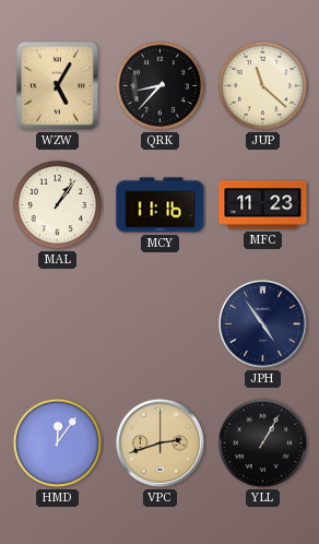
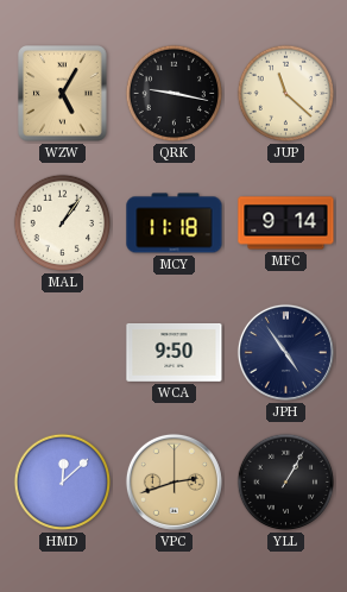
QRK: 8:37 -> 9:17
MCY: 11:16 -> 11:18
MFC: 11:23 -> 9:14
WCA: none -> 9:50
HMD: 12:06 -> 12:08
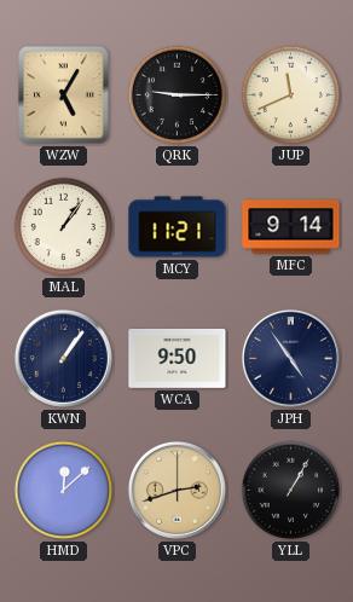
QRK: 9:17 -> 9:15
JUP: 11:22 -> 11:41
MCY: 11:18 -> 11:21
KWN: none -> 1:06
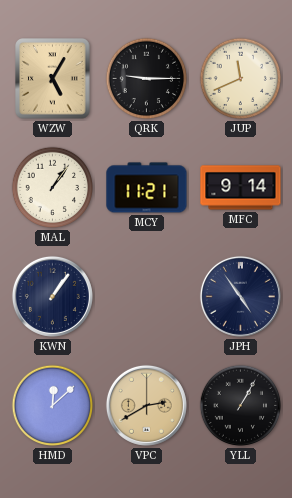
WCA: 9:50 -> none
VPC: 2:42 -> 2:40
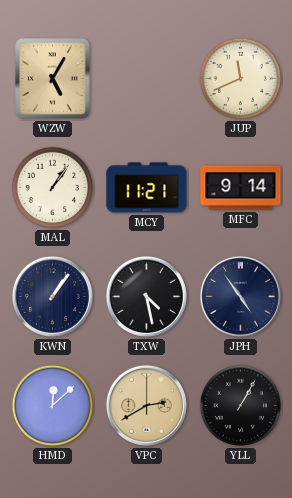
QRK: 9:15 -> none
TXW: none -> 4:28
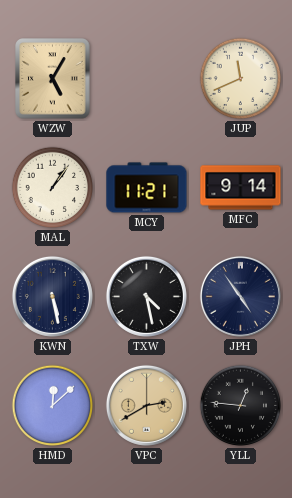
KWN: 1:06 -> 5:28
YLL: 1:05 -> 12:46
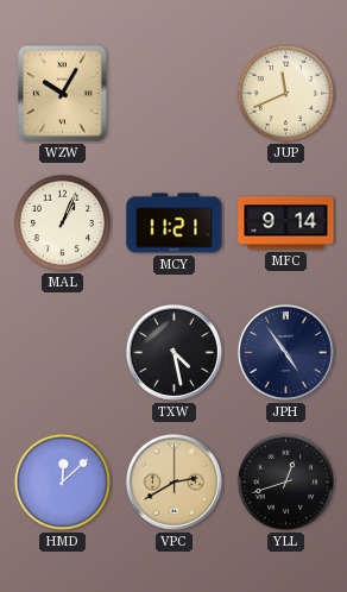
WZW: 5:05 -> 10:05
MAL: 1:06 -> 1:04
KWN: 5:28 -> none
YLL: 12:46 -> 12:42
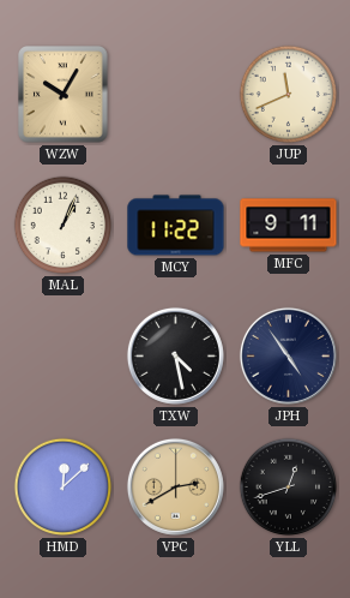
MCY: 11:21 -> 11:22
MFC: 9:14 -> 9:11
